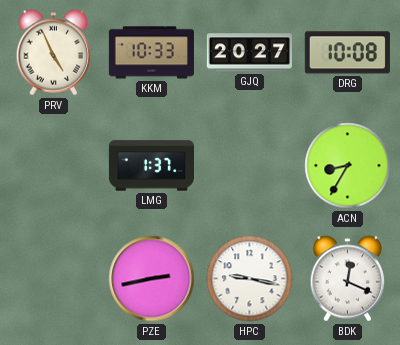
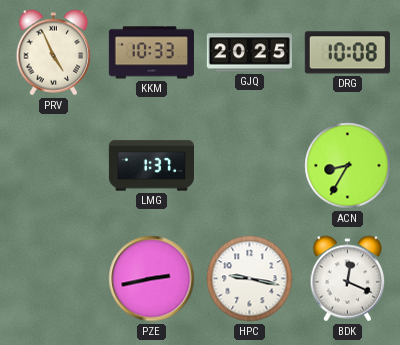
GJQ: 20:27 -> 20:25
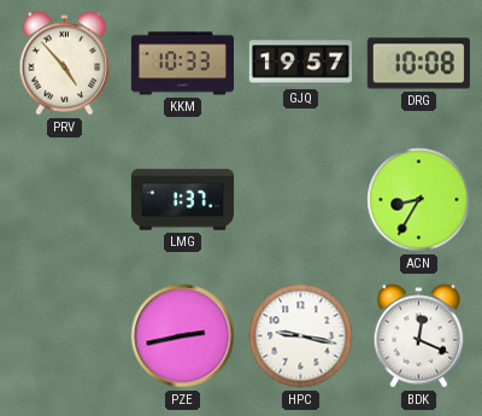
PRV: 4:56 -> 4:53
GJQ: 20:25 -> 19:57
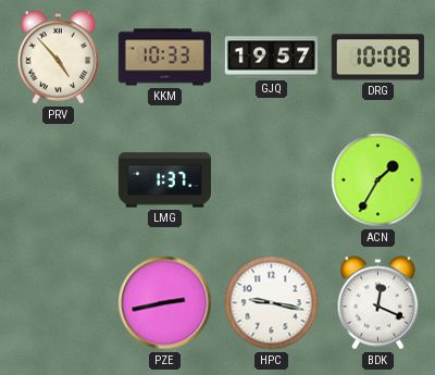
ACN: 8:35 -> 1:35
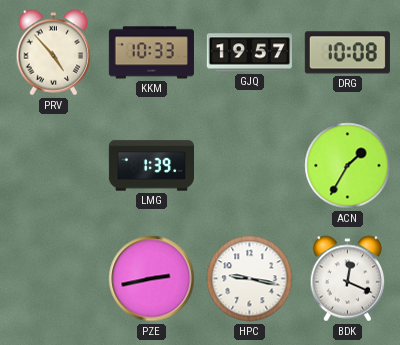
LMG: 1:37 -> 1:39
